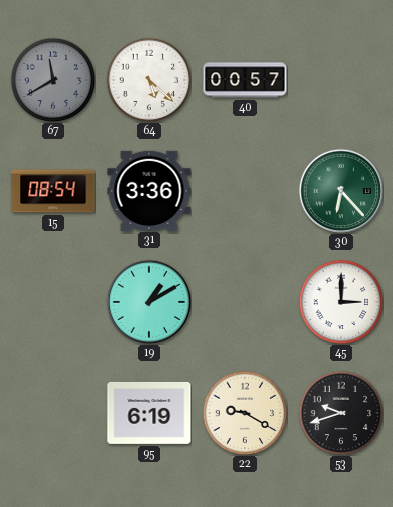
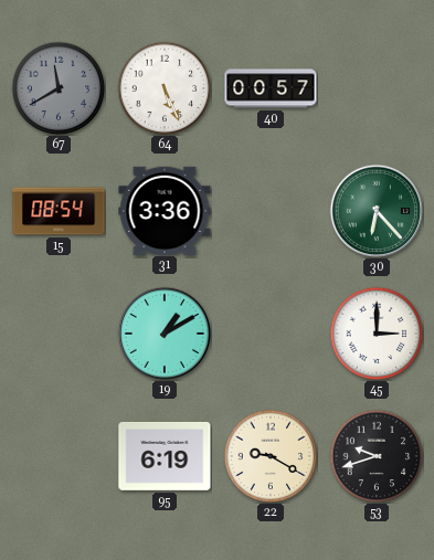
64: 5:22 -> 5:26
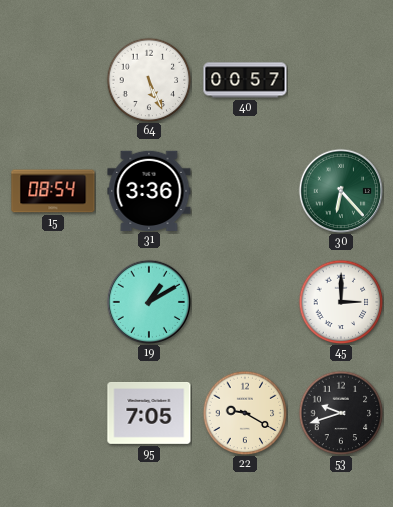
67: 11:40 -> none
95: 6:19 -> 7:05
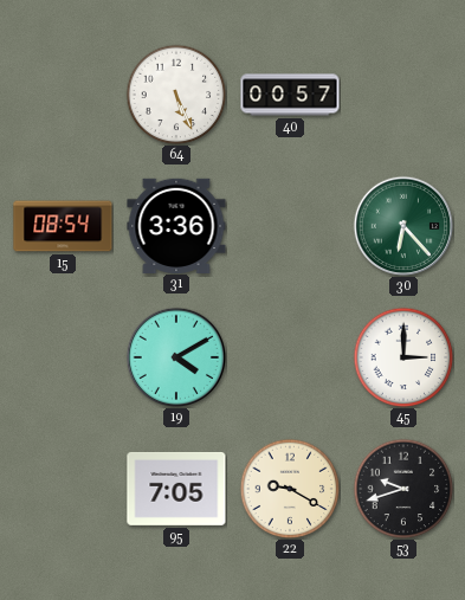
19: 1:10 -> 4:10
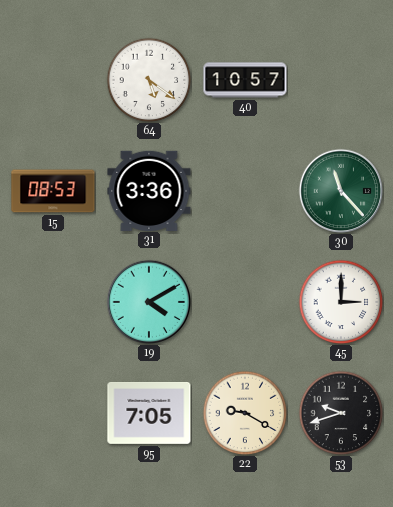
64: 5:26 -> 5:21
40: 00:57 -> 10:57
15: 08:54 -> 08:53
30: 6:23 -> 11:23
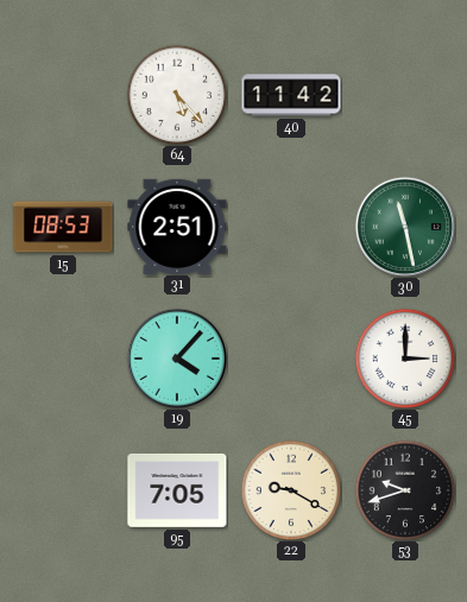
64: 5:21 -> 5:23
40: 10:57 -> 11:42
31: 3:36 -> 2:51
30: 11:23 -> 11:28
19: 4:10 -> 4:07
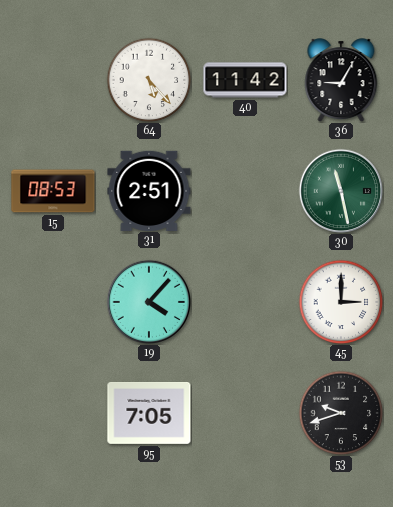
36: none -> 9:05
22: 9:20 -> none
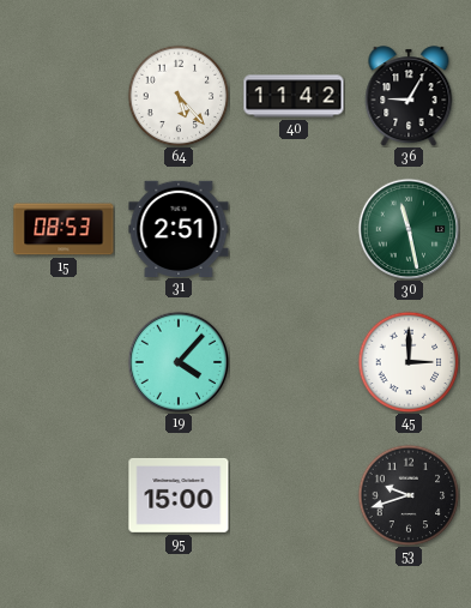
95: 7:05 -> 15:00
